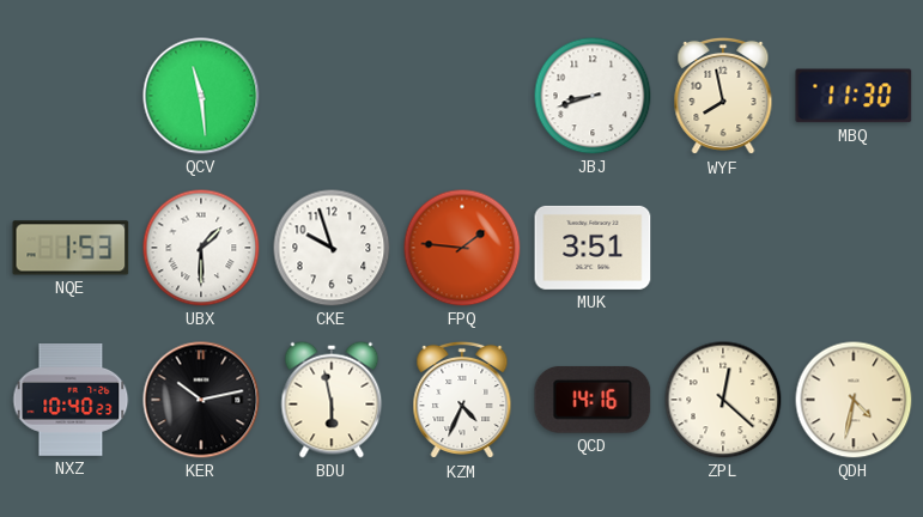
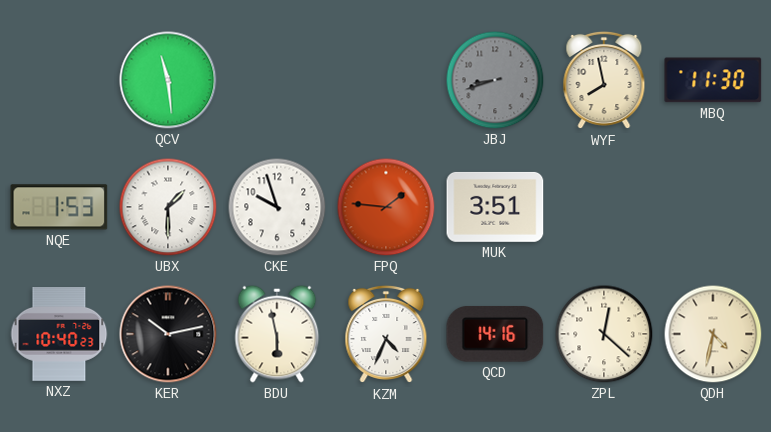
JBJ dial: white -> grey
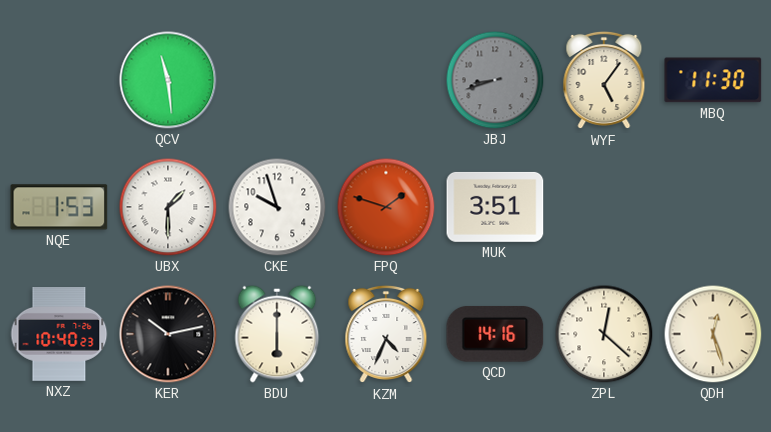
WYF: 7:58 -> 5:06
FPQ: 1:46 -> 1:48
BDU: 5:58 -> 6:00
QDH: 4:32 -> 12:27
